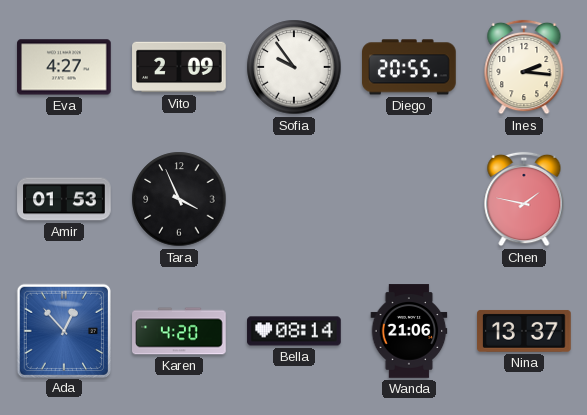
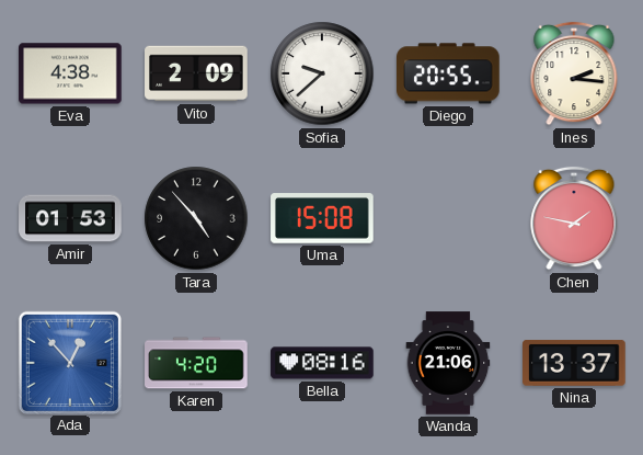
Eva: 4:27 -> 4:38
Sofia: 9:54 -> 9:38
Tara: 3:56 -> 4:53
Uma: none -> 15:08
Bella: 08:14 -> 08:16
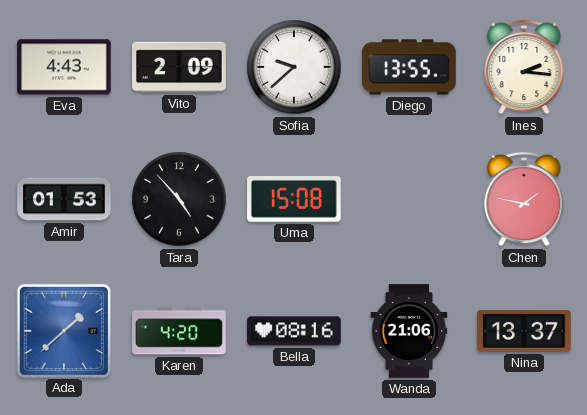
Eva: 4:38 -> 4:43
Diego: 20:55 -> 13:55
Ada: 12:53 -> 1:38
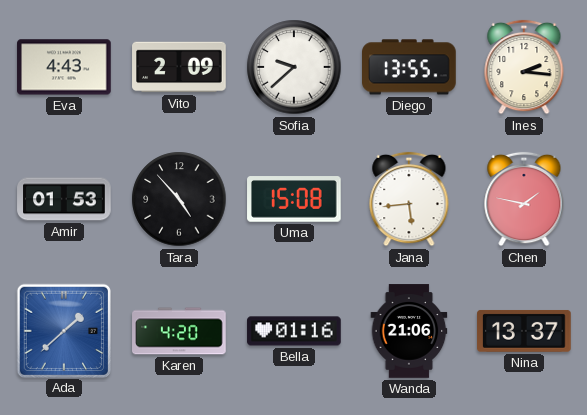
Jana: none -> 5:44
Bella: 08:16 -> 01:16
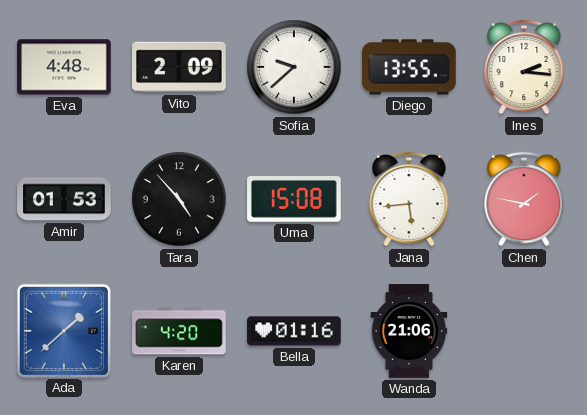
Eva: 4:43 -> 4:48
Nina: 13:37 -> none
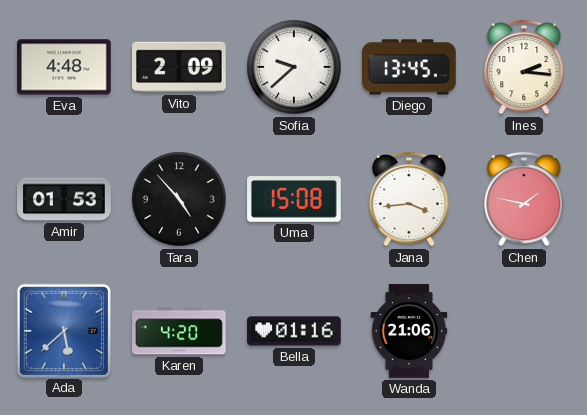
Diego: 13:55 -> 13:45
Jana: 5:44 -> 3:44
Ada: 1:38 -> 5:38
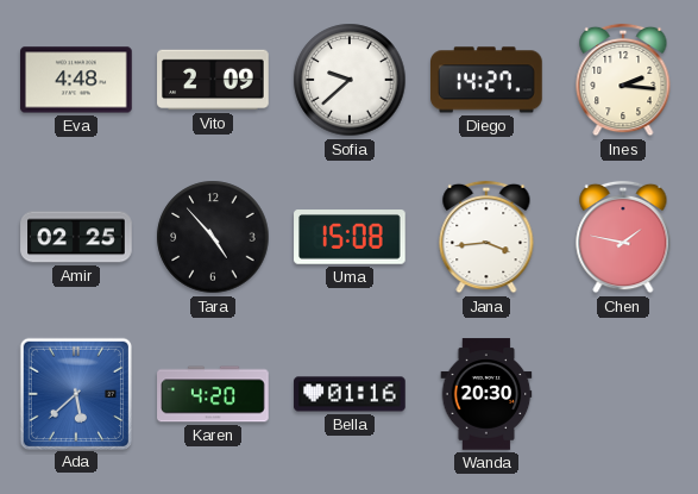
Diego: 13:45 -> 14:27
Amir: 01:53 -> 02:25
Wanda: 21:06 -> 20:30
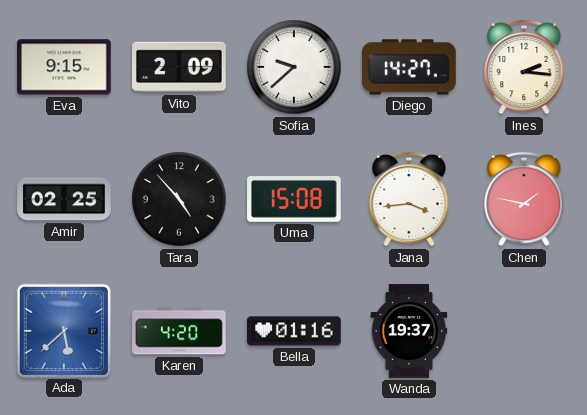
Eva: 4:48 -> 9:15
Wanda: 20:30 -> 19:37
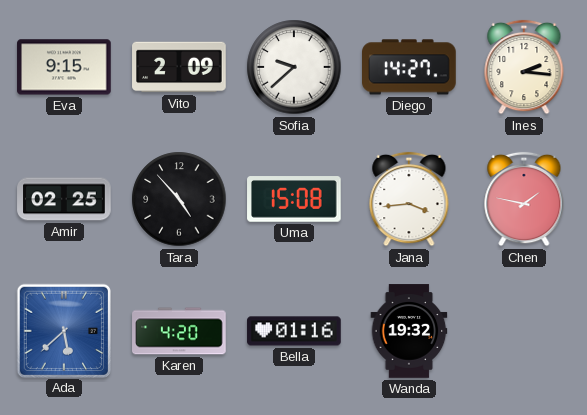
Wanda: 19:37 -> 19:32
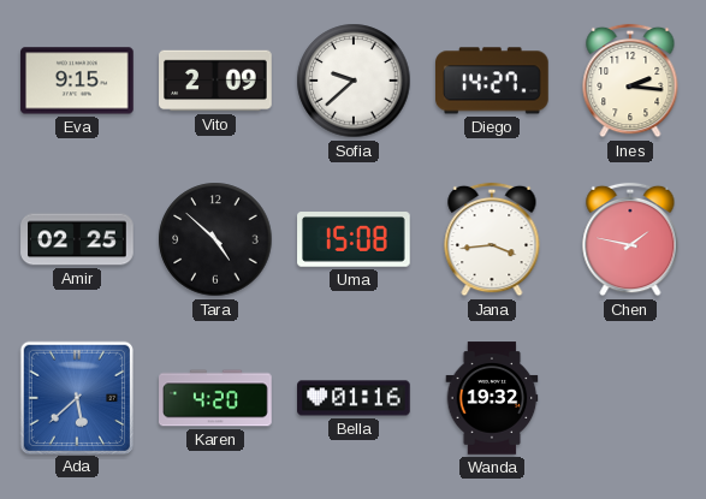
Tara: 4:53 -> 4:52
